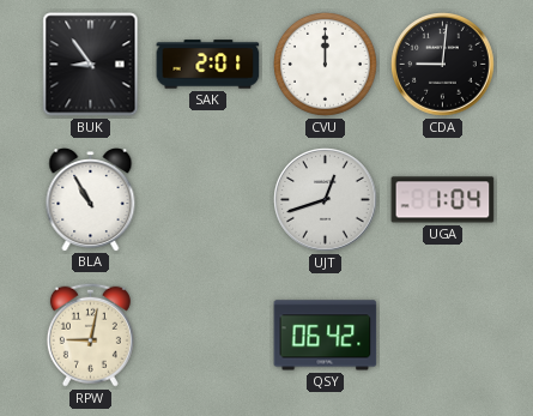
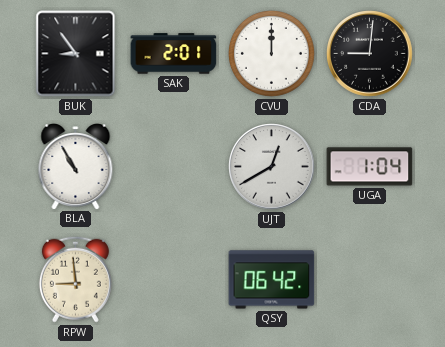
UJT: 12:42 -> 12:40
RPW: 9:02 -> 8:59
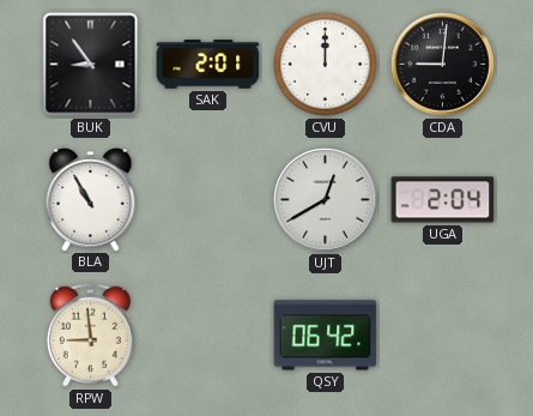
UGA: 1:04 -> 2:04
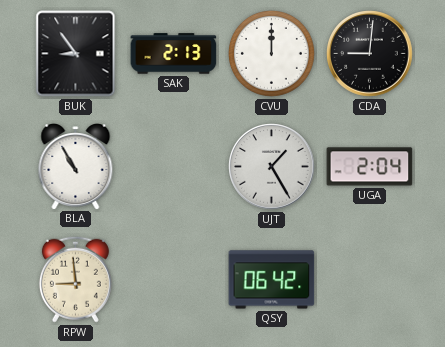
SAK: 2:01 -> 2:13
UJT: 12:40 -> 1:25
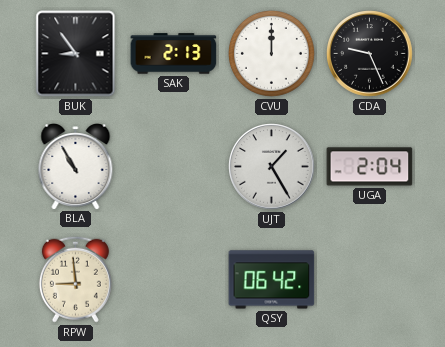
CDA: 9:01 -> 9:26
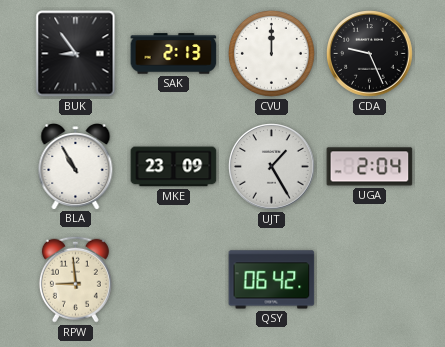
MKE: none -> 23:09
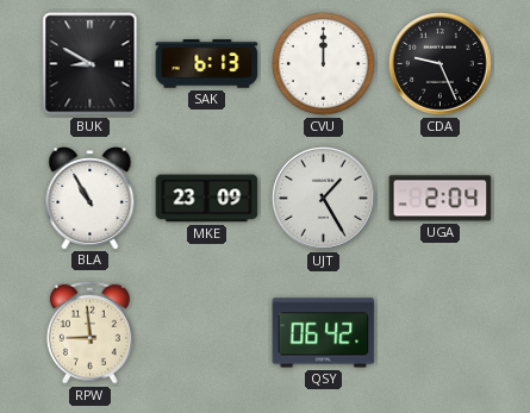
BUK: 8:54 -> 8:50
SAK: 2:13 -> 6:13
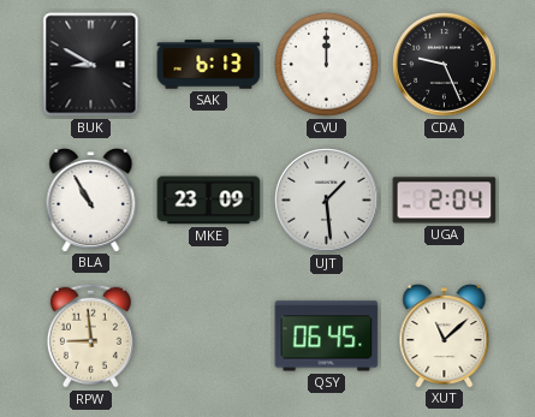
UJT: 1:25 -> 1:29
QSY: 06:42 -> 06:45
XUT: none -> 11:08
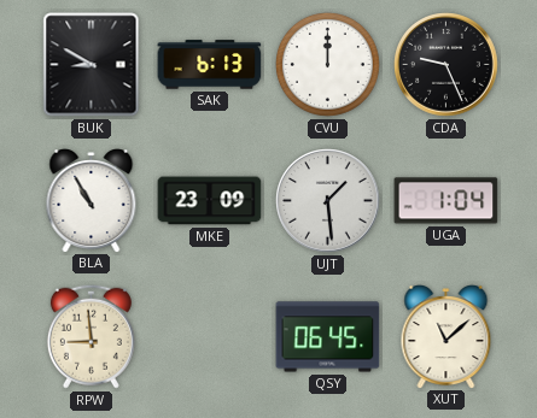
UGA: 2:04 -> 1:04
